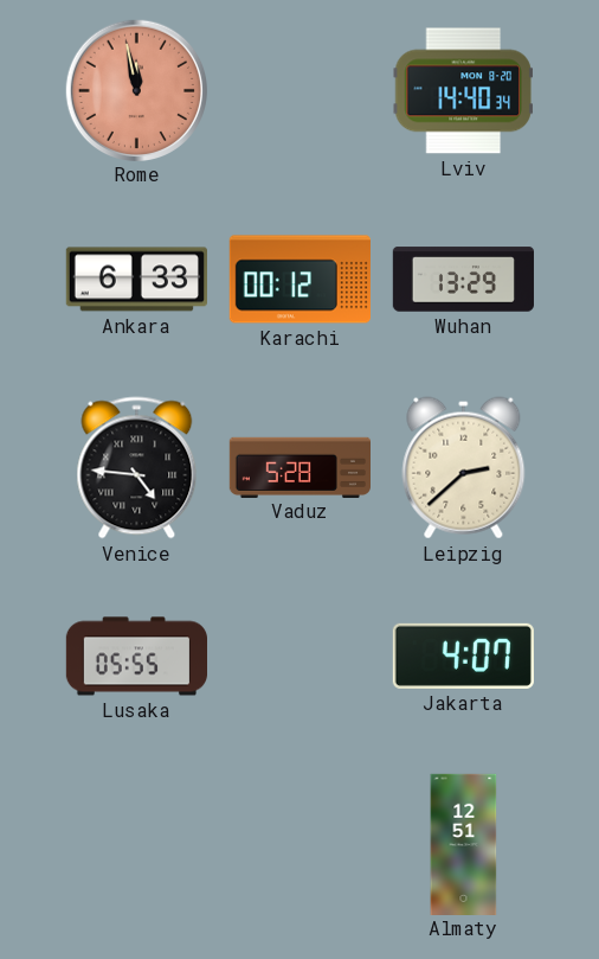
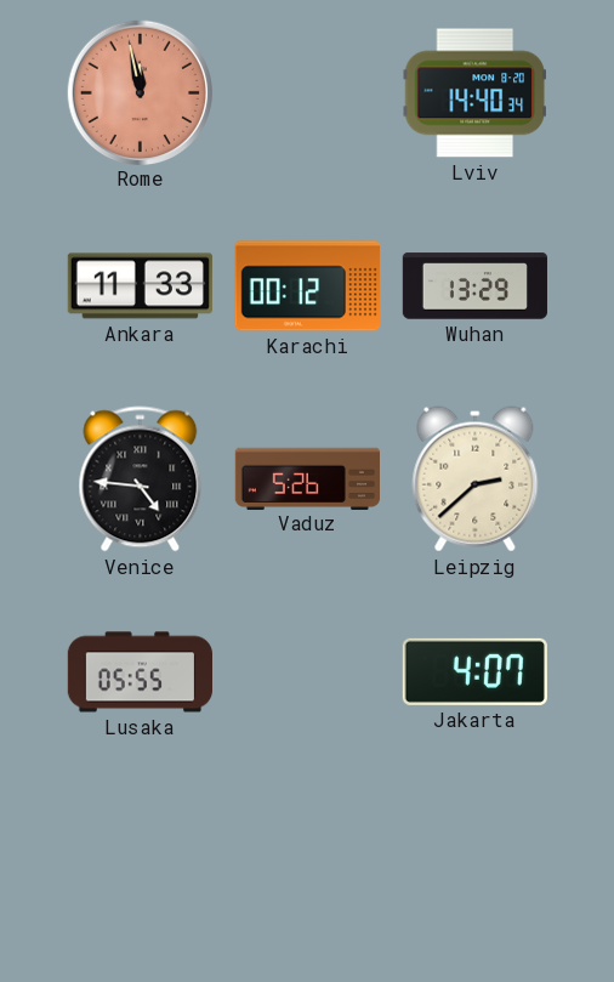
Ankara: 6:33 -> 11:33
Vaduz: 5:28 -> 5:26
Almaty: 12:51 -> none
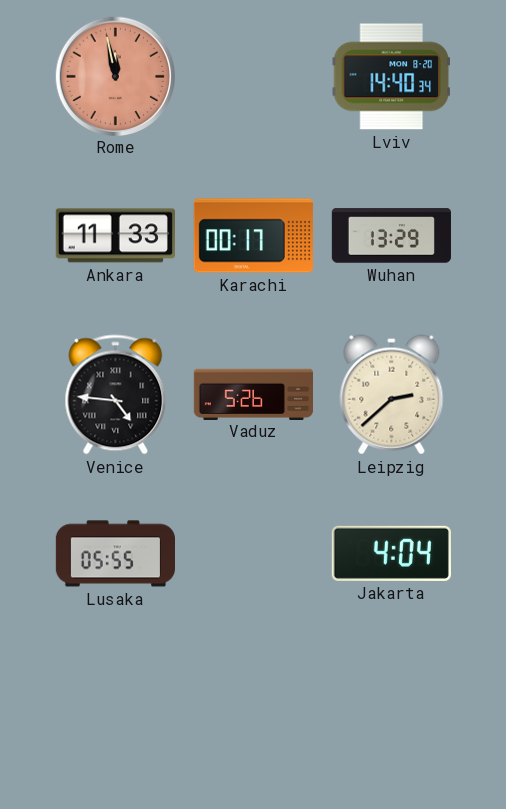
Karachi: 00:12 -> 00:17
Jakarta: 4:07 -> 4:04
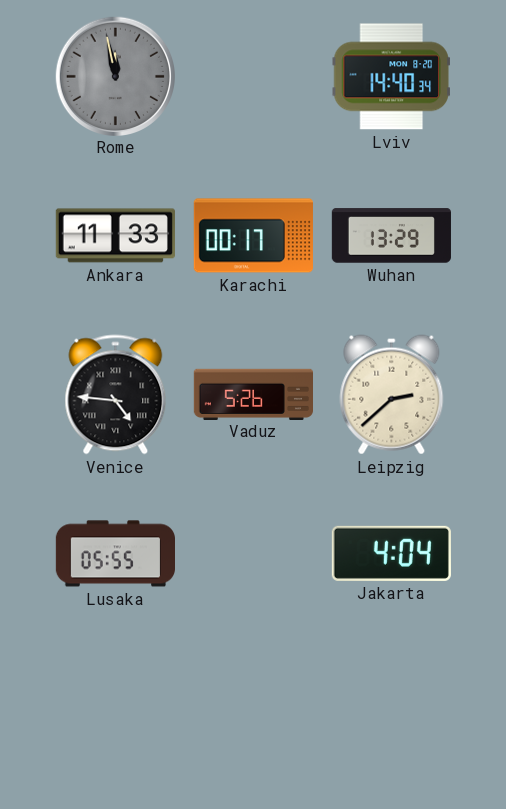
Rome dial: salmon -> grey
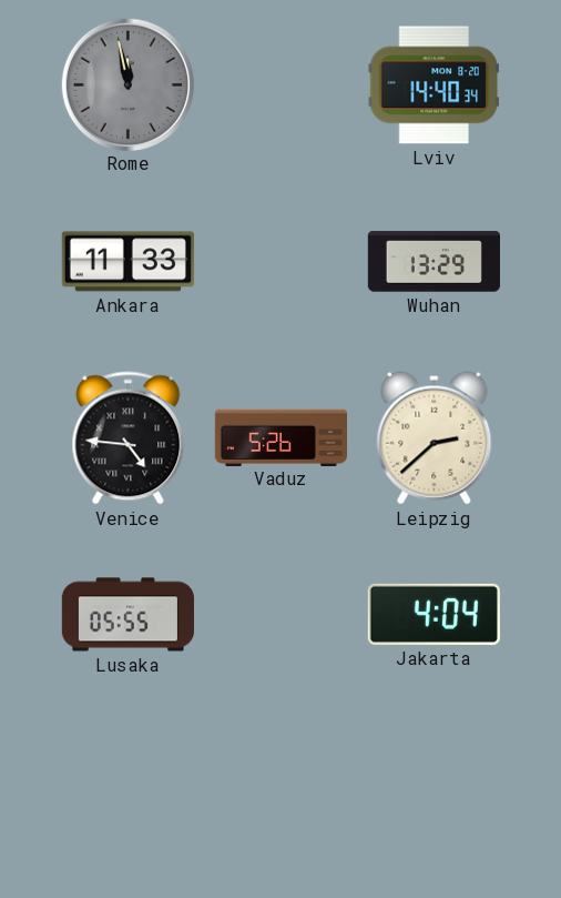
Karachi: 00:17 -> none
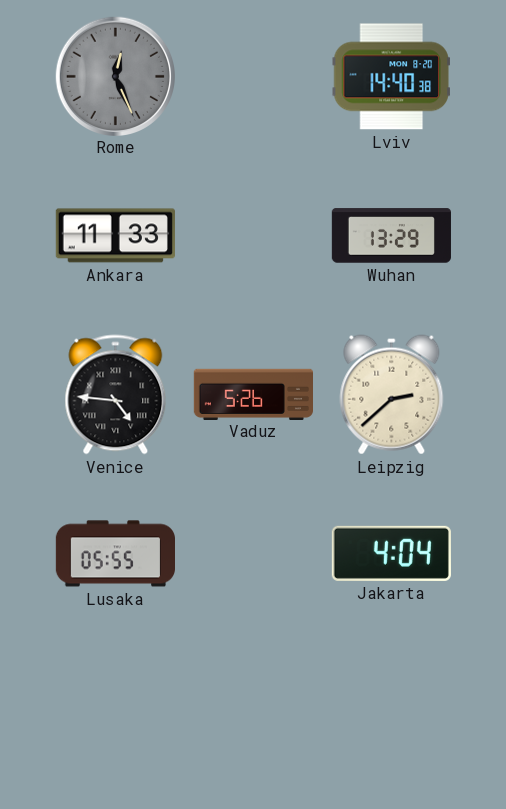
Rome: 11:58 -> 12:26
Lviv: 14:40:34 -> 14:40:38
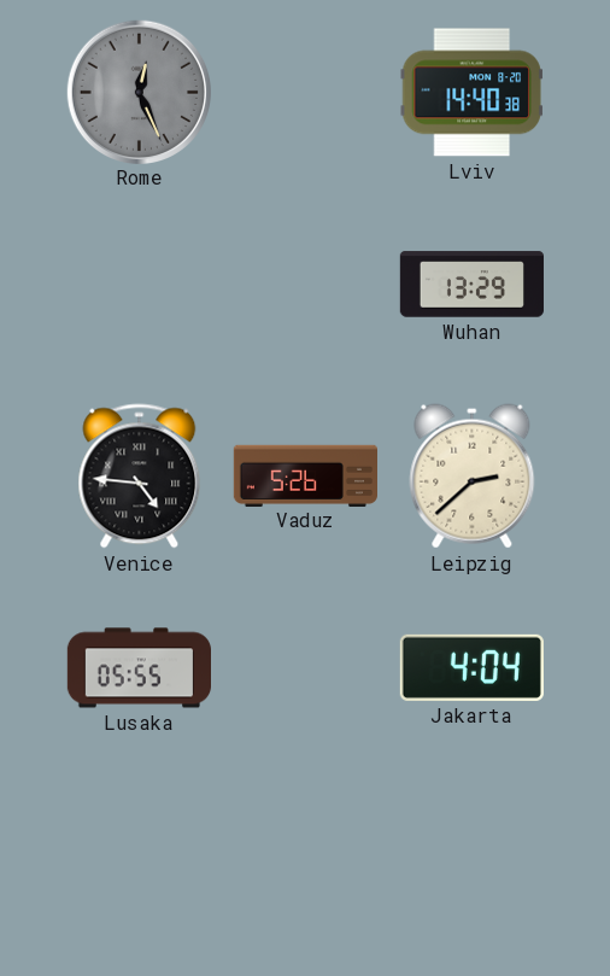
Ankara: 11:33 -> none
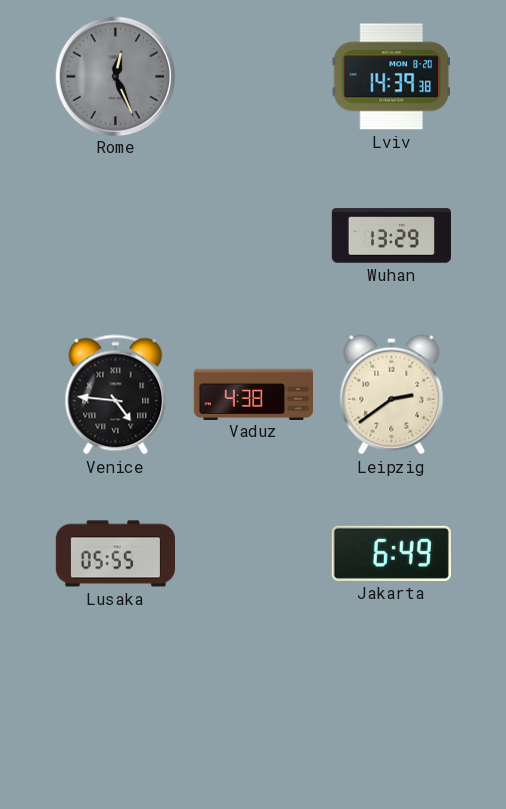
Lviv: 14:40 -> 14:39
Vaduz: 5:26 -> 4:38
Leipzig: 2:38 -> 2:39
Jakarta: 4:04 -> 6:49
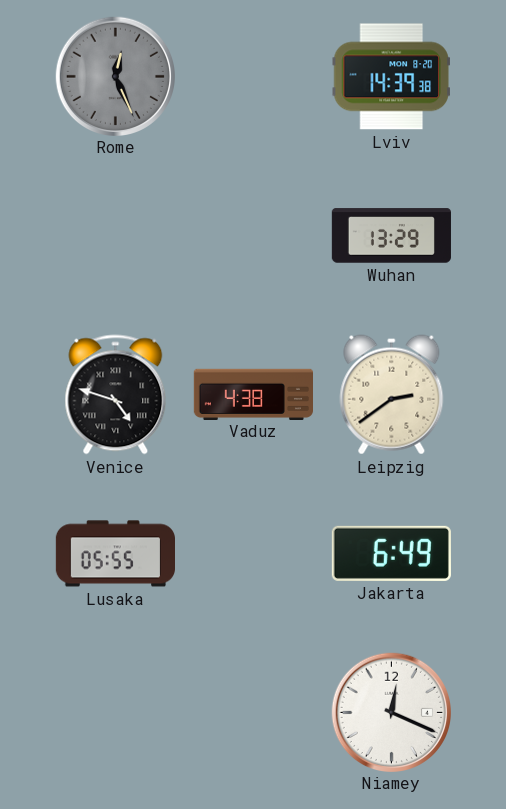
Venice: 4:46 -> 4:48
Niamey: none -> 12:19
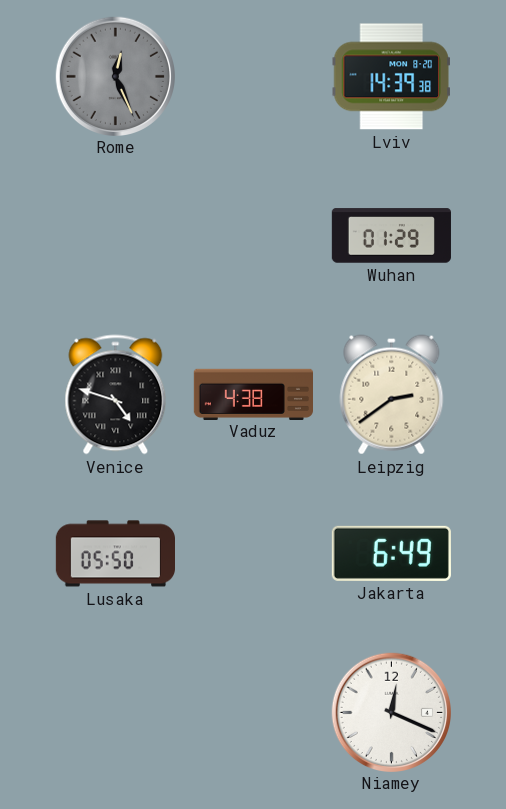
Wuhan: 13:29 -> 01:29
Lusaka: 05:55 -> 05:50
